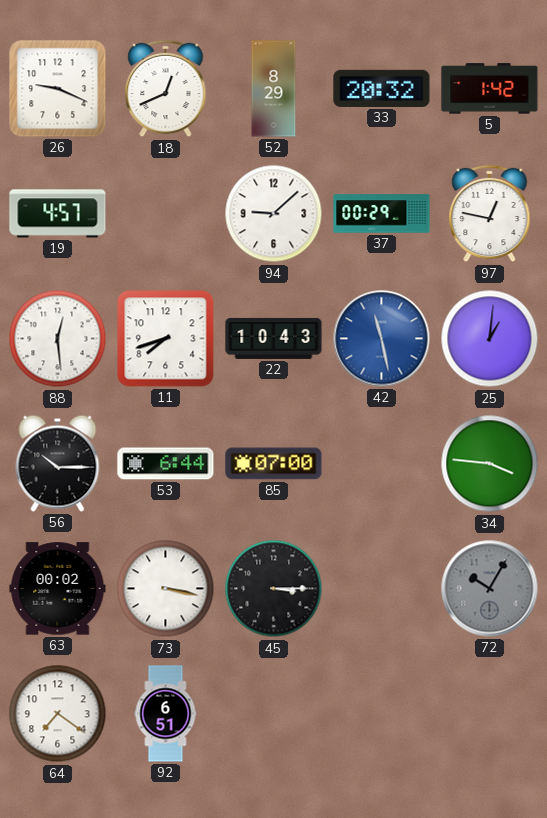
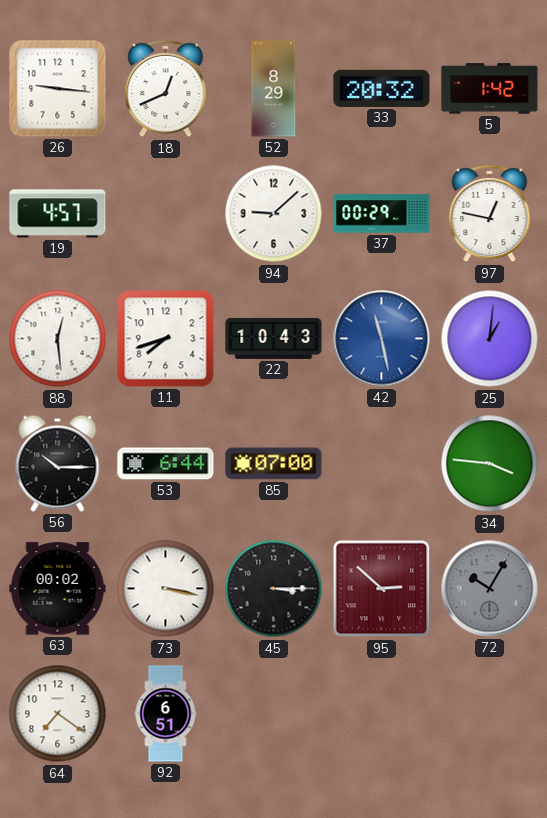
26: 9:19 -> 9:16
95: none -> 2:52
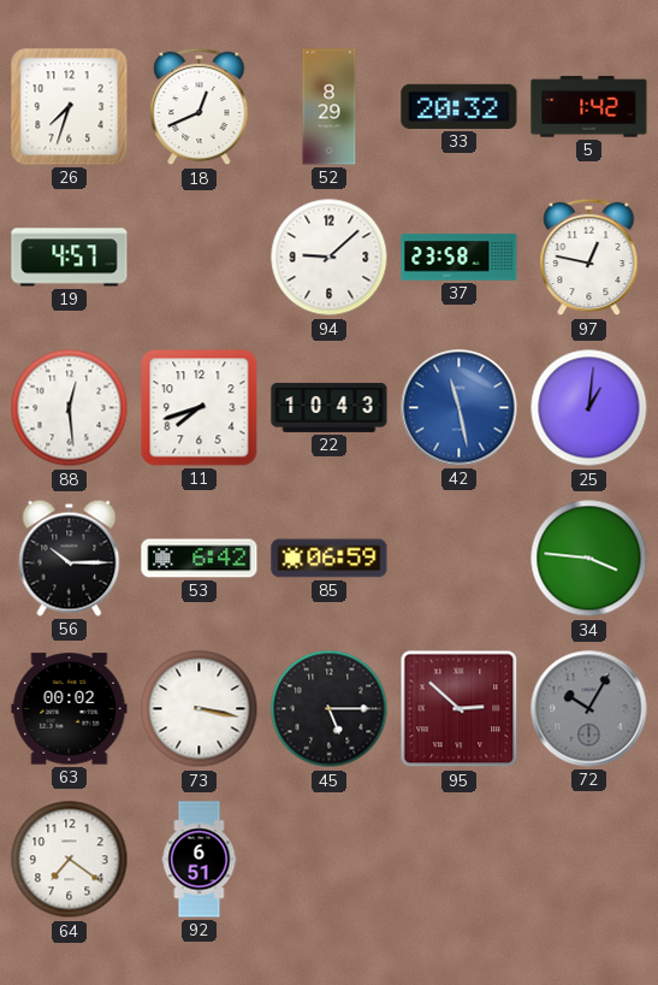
26: 9:16 -> 7:33
37: 00:29 -> 23:58
53: 6:44 -> 6:42
85: 07:00 -> 06:59
45: 3:15 -> 5:15
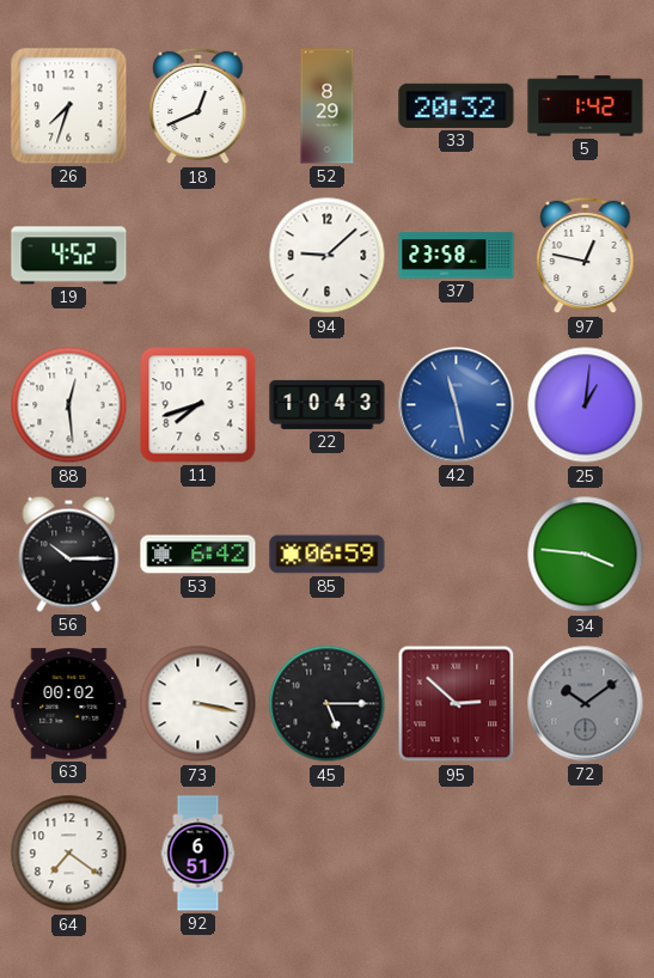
19: 4:57 -> 4:52
72: 10:05 -> 10:09
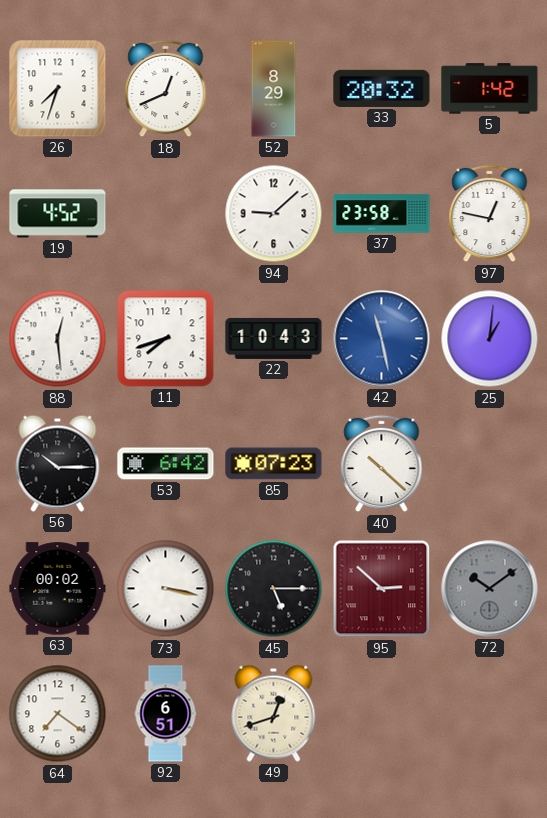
85: 06:59 -> 07:23
40: none -> 10:22
34: 3:46 -> none
49: none -> 12:42
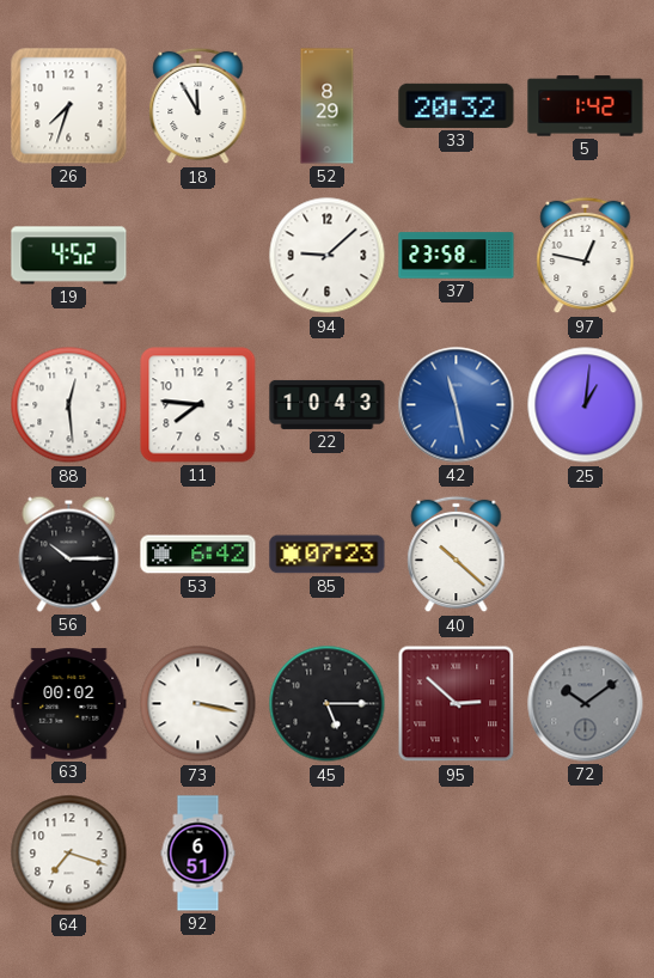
18: 12:41 -> 11:55
11: 7:42 -> 7:46
64: 7:21 -> 7:18
49: 12:42 -> none
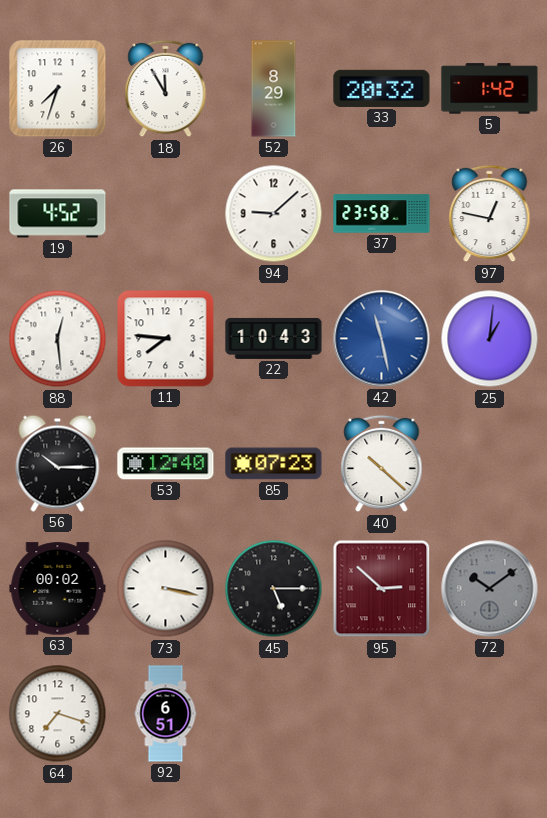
53: 6:42 -> 12:40
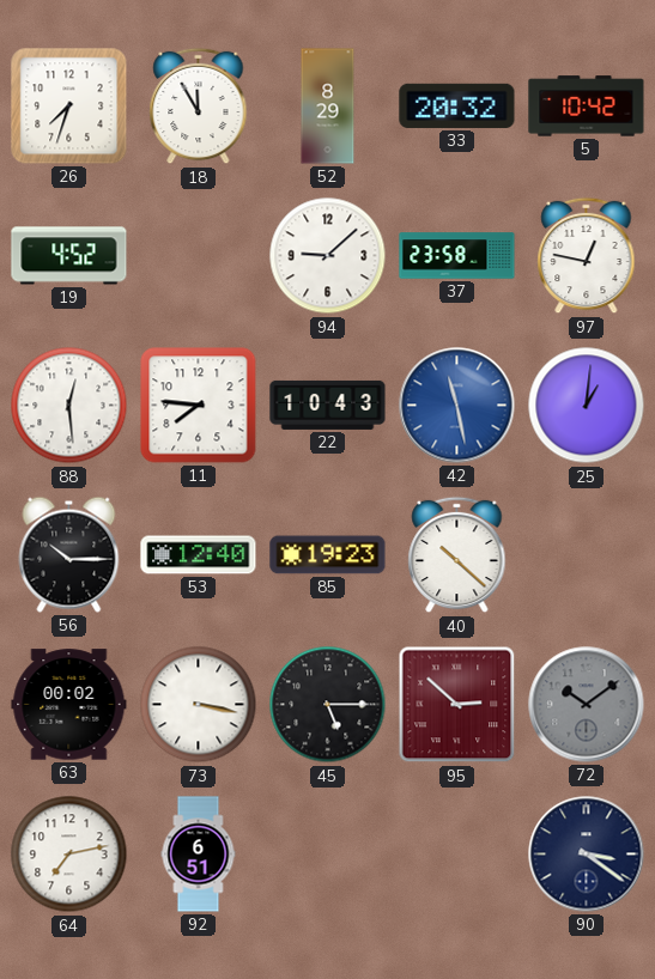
5: 1:42 -> 10:42
85: 07:23 -> 19:23
64: 7:18 -> 7:13
90: none -> 3:21
